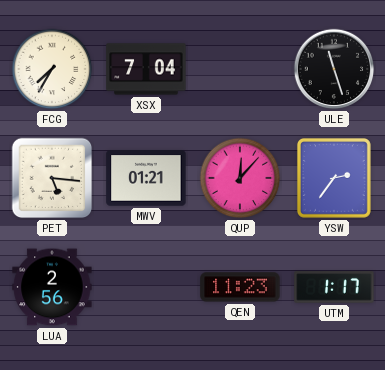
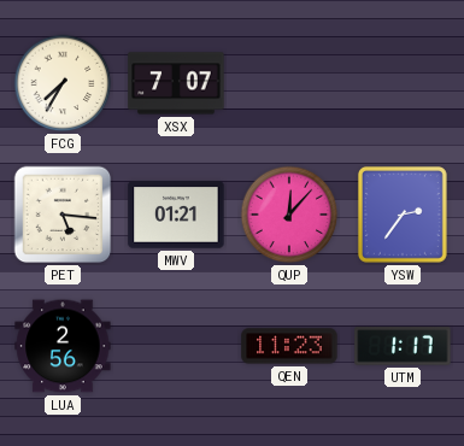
XSX: 7:04 -> 7:07
ULE: 11:27 -> none
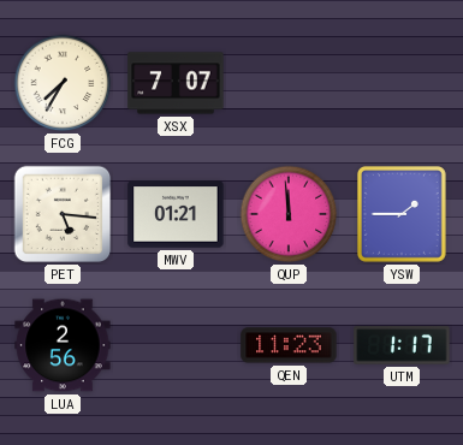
QUP: 12:07 -> 11:59
YSW: 2:36 -> 1:45
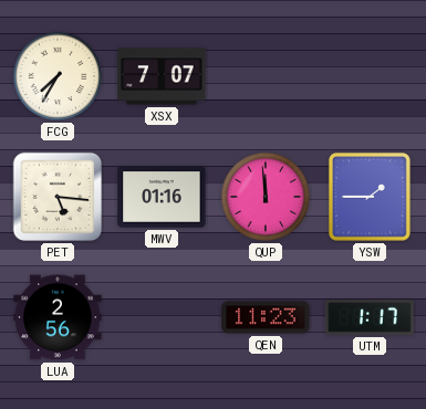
MWV: 01:21 -> 01:16
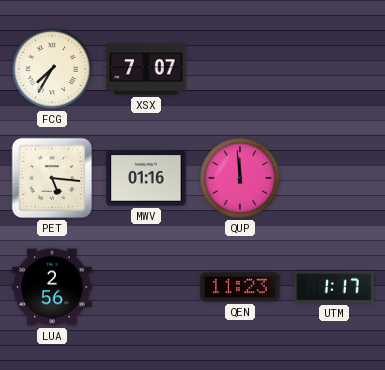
YSW: 1:45 -> none
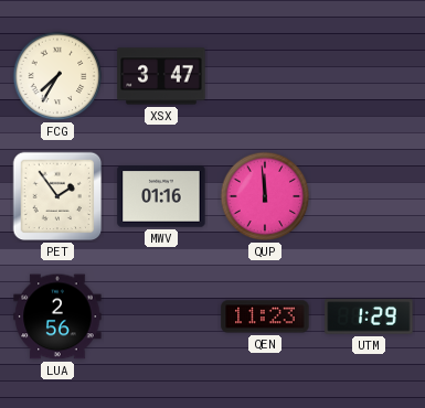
XSX: 7:07 -> 3:47
PET: 5:16 -> 1:54
UTM: 1:17 -> 1:29
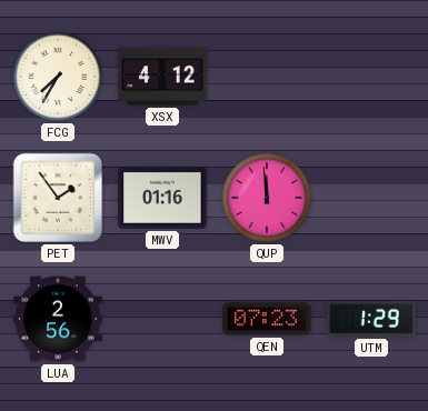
XSX: 3:47 -> 4:12
QEN: 11:23 -> 07:23
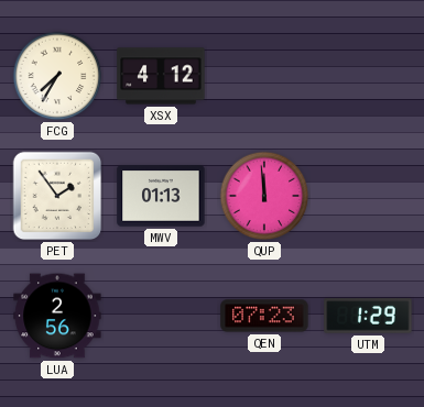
MWV: 01:16 -> 01:13
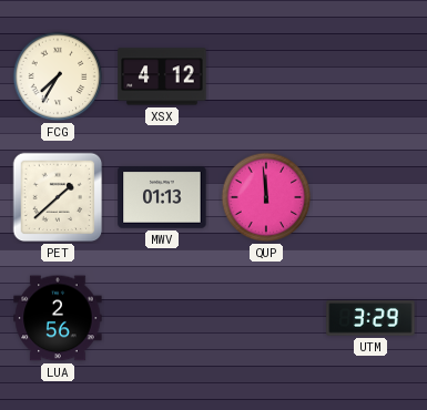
PET: 1:54 -> 1:38
QEN: 07:23 -> none
UTM: 1:29 -> 3:29
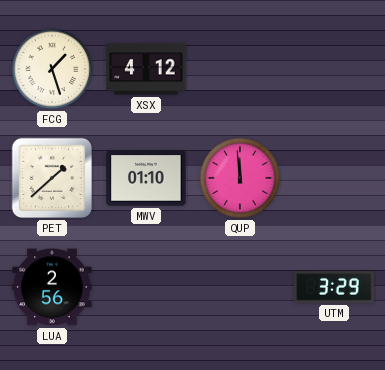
FCG: 7:35 -> 1:27
MWV: 01:13 -> 01:10
